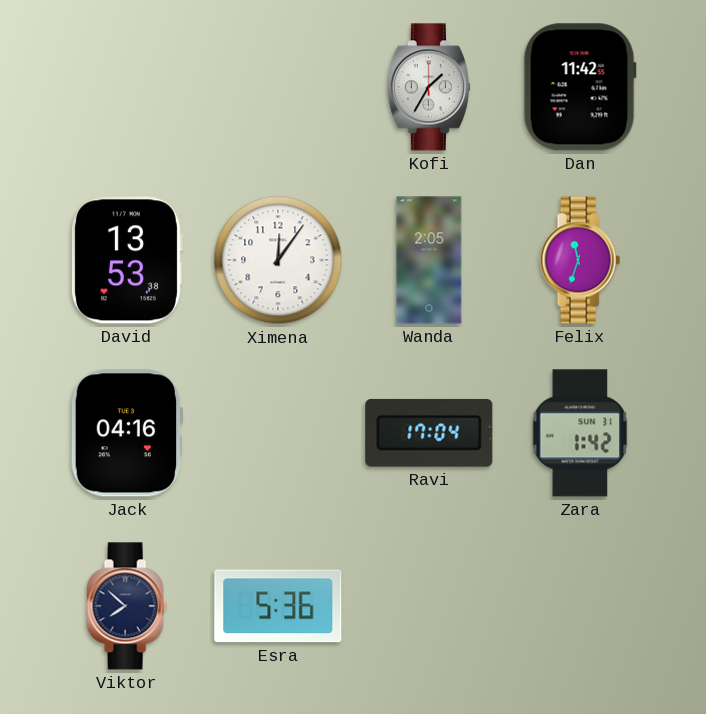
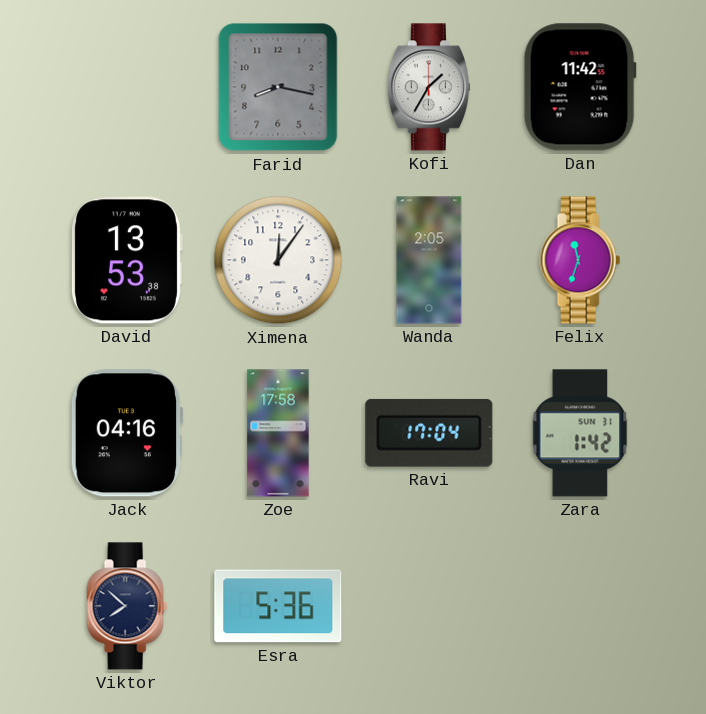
Farid: none -> 8:17
Zoe: none -> 17:58
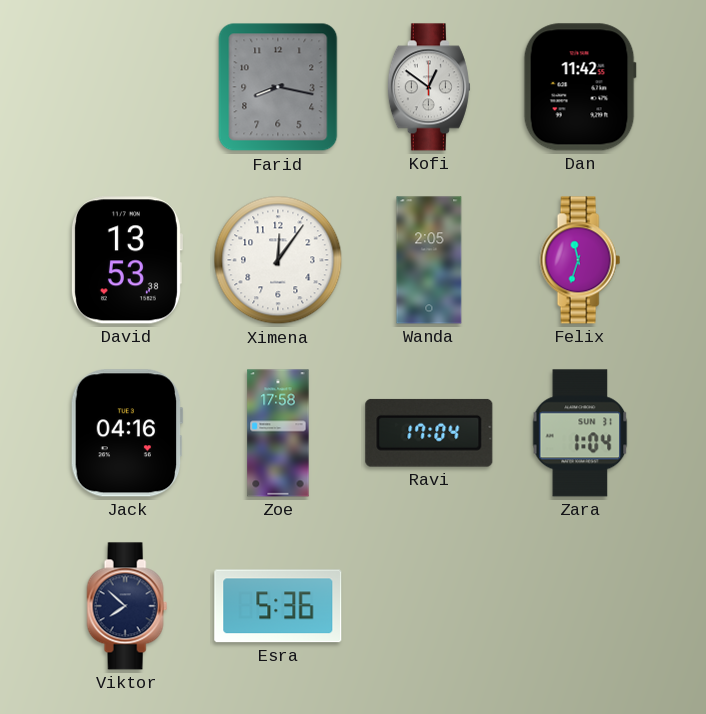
Kofi: 1:35 -> 12:51
Zara: 1:42 -> 1:04
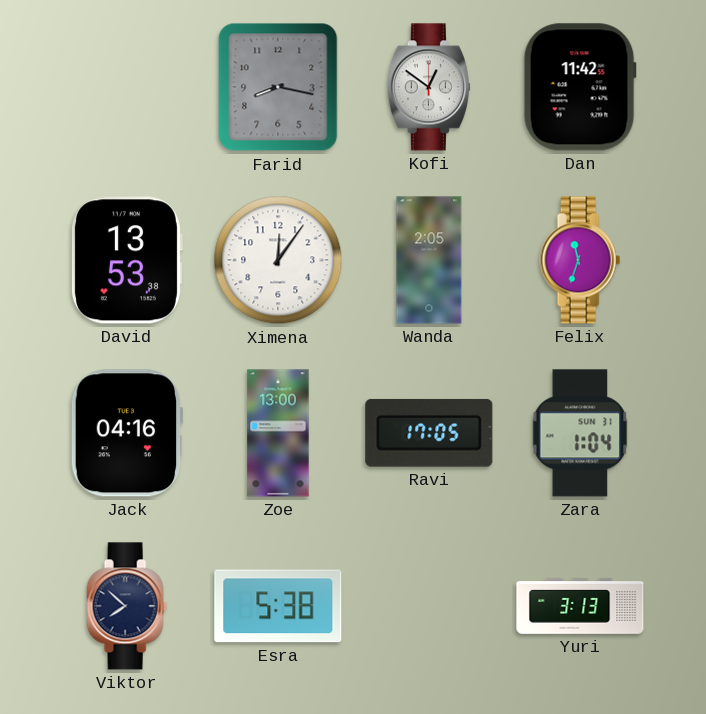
Zoe: 17:58 -> 13:00
Ravi: 17:04 -> 17:05
Esra: 5:36 -> 5:38
Yuri: none -> 3:13
